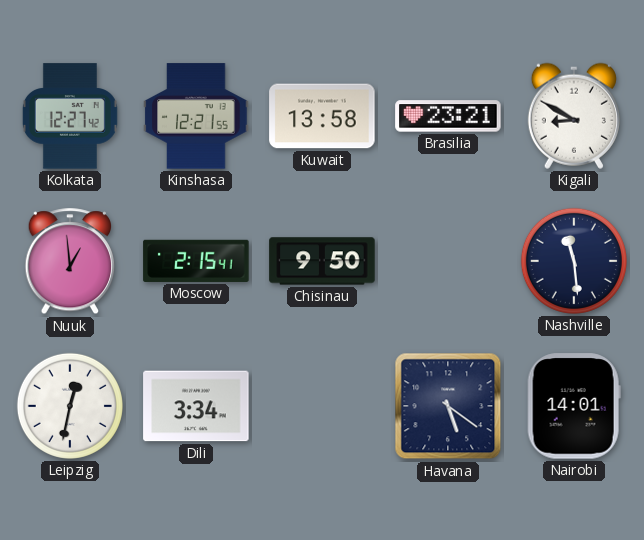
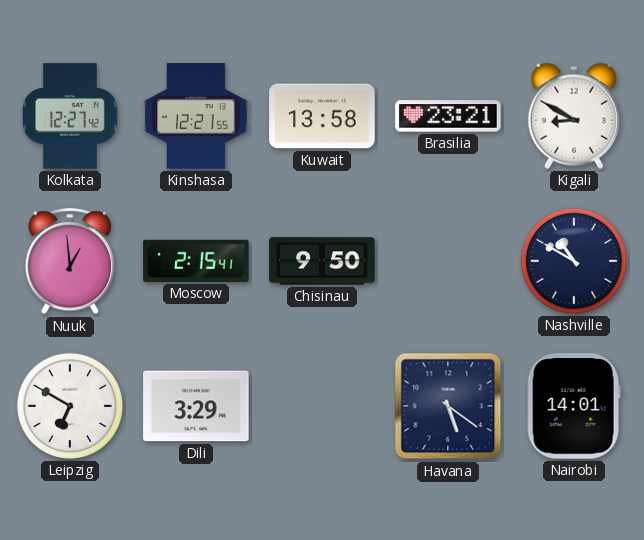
Nashville: 11:29 -> 10:50
Leipzig: 12:32 -> 6:50
Dili: 3:34 -> 3:29
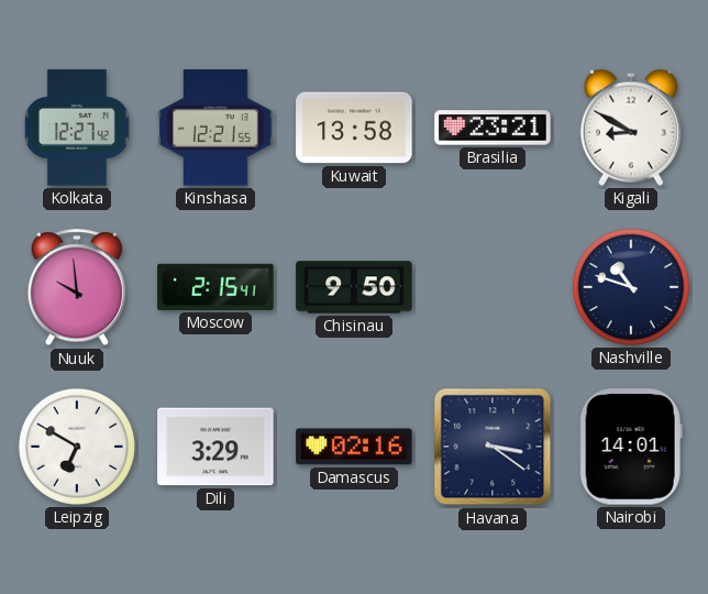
Nuuk: 12:59 -> 9:59
Nashville: 10:50 -> 10:48
Damascus: none -> 02:16
Havana: 5:21 -> 3:21
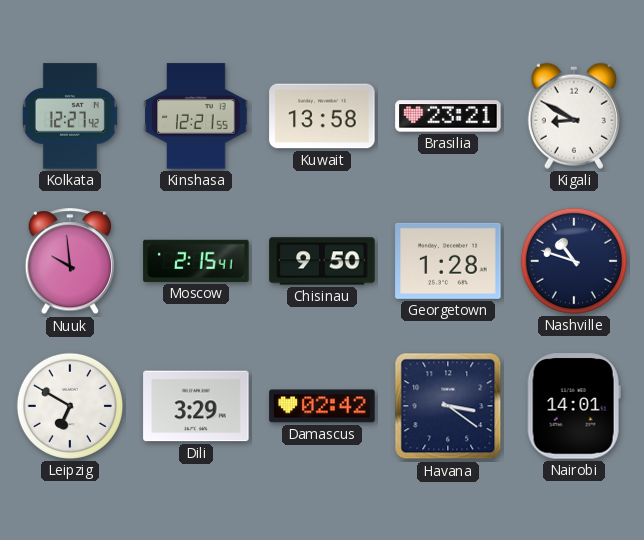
Georgetown: none -> 1:28
Damascus: 02:16 -> 02:42
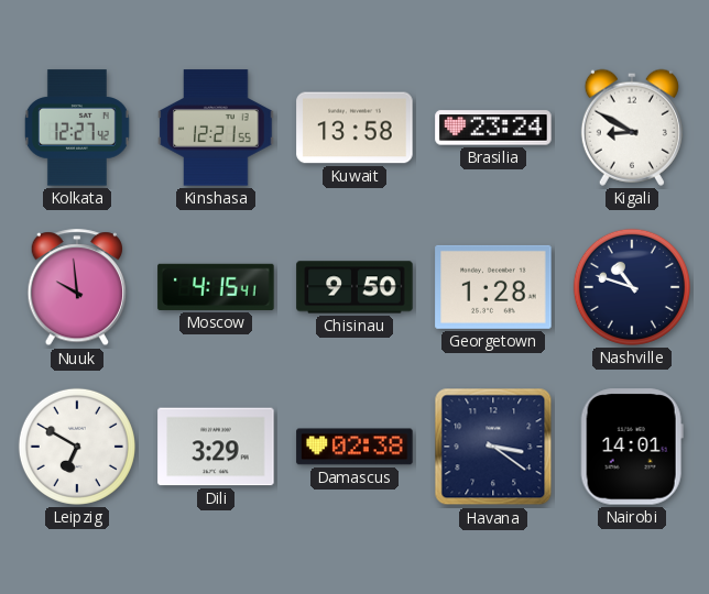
Brasilia: 23:21 -> 23:24
Moscow: 2:15 -> 4:15
Damascus: 02:42 -> 02:38
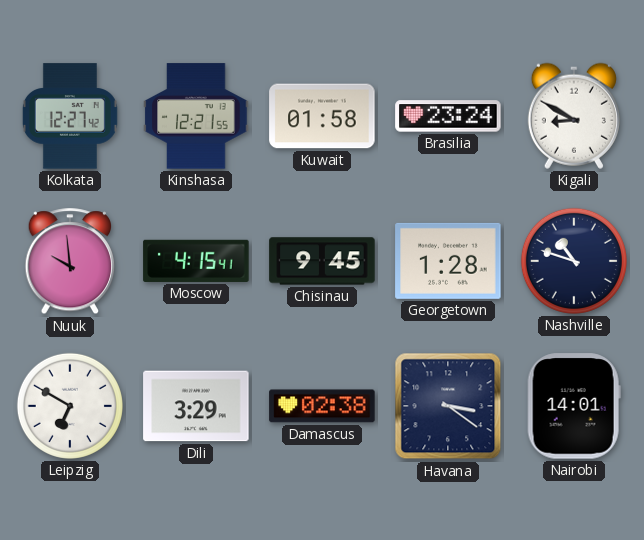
Kuwait: 13:58 -> 01:58
Chisinau: 9:50 -> 9:45
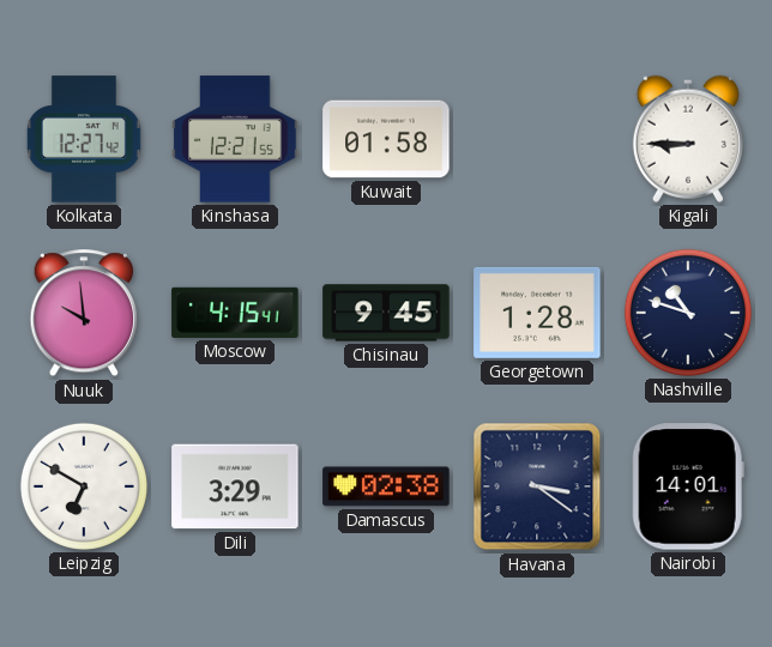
Brasilia: 23:24 -> none
Kigali: 8:50 -> 8:45
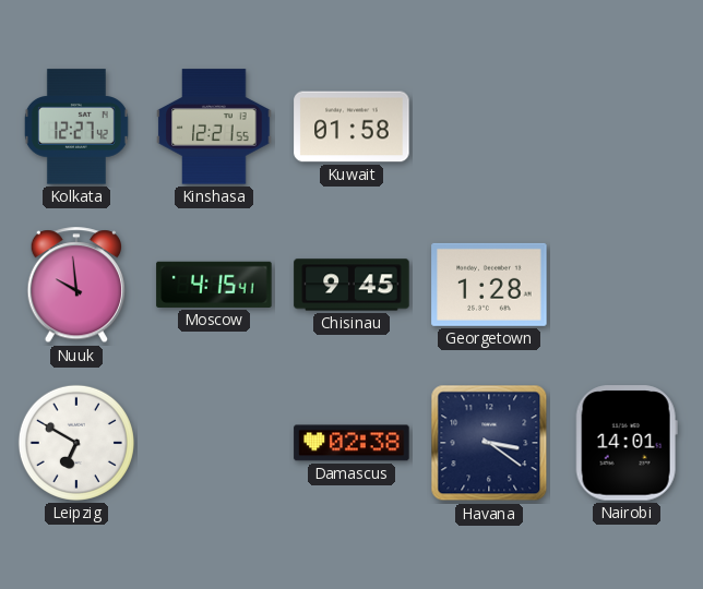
Kigali: 8:45 -> none
Nashville: 10:48 -> none
Dili: 3:29 -> none
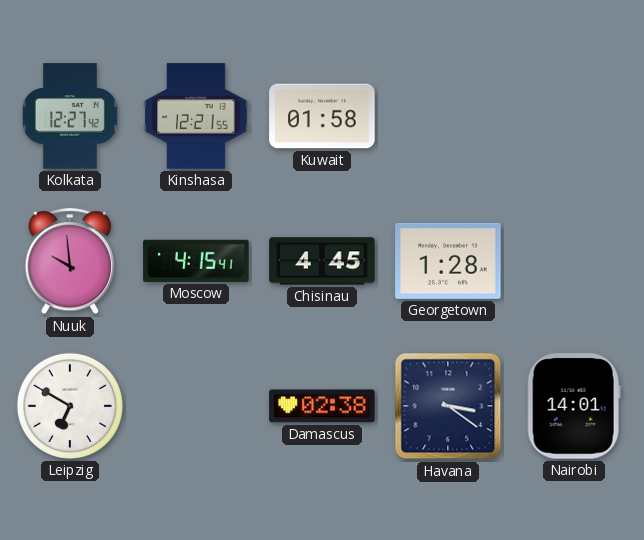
Chisinau: 9:45 -> 4:45
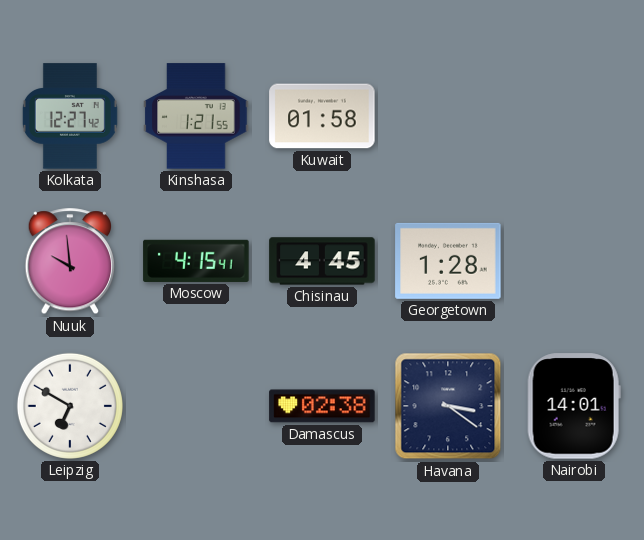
Kinshasa: 12:21 -> 1:21
